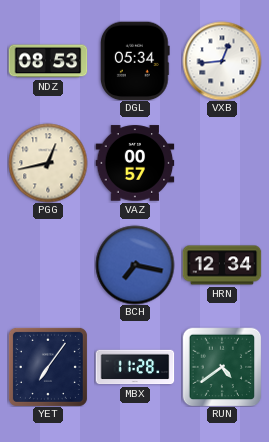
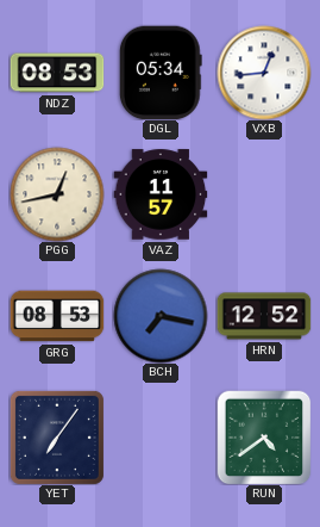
VAZ: 00:57 -> 11:57
GRG: none -> 08:53
HRN: 12:34 -> 12:52
MBX: 11:28 -> none
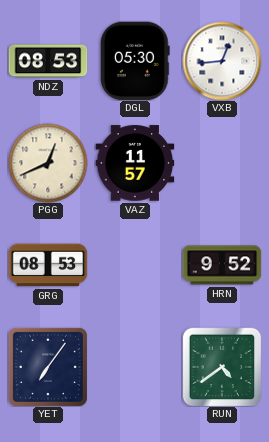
DGL: 05:34 -> 05:30
PGG: 12:43 -> 12:41
BCH: 7:17 -> none
HRN: 12:52 -> 9:52
